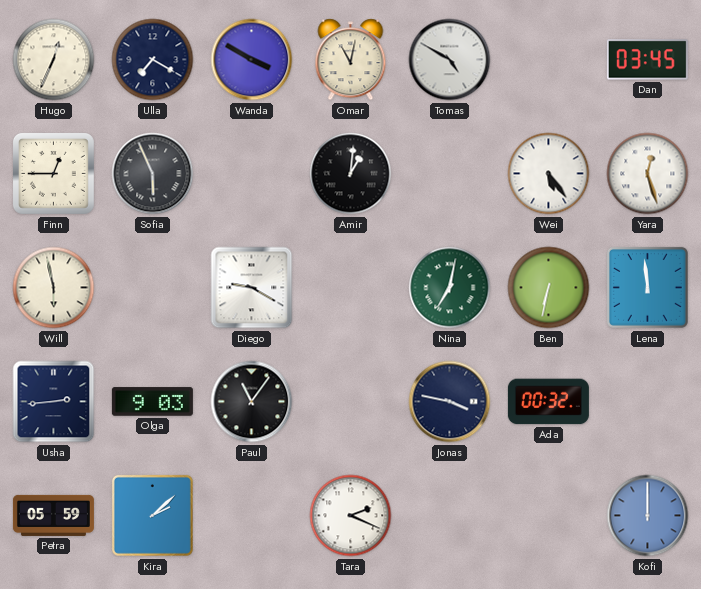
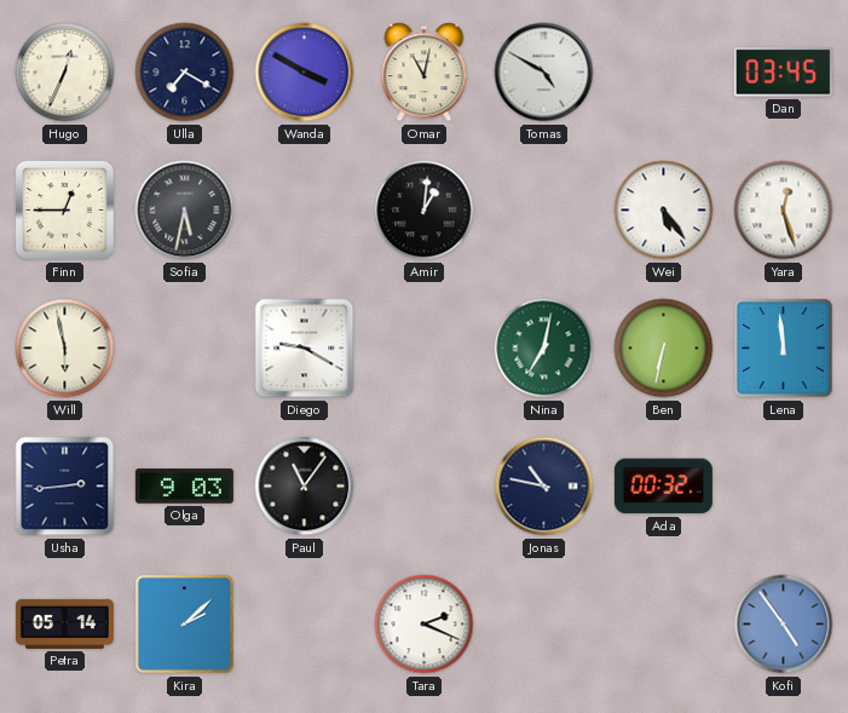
Sofia: 5:56 -> 5:32
Jonas: 3:47 -> 10:47
Petra: 05:59 -> 05:14
Kofi: 12:00 -> 4:54
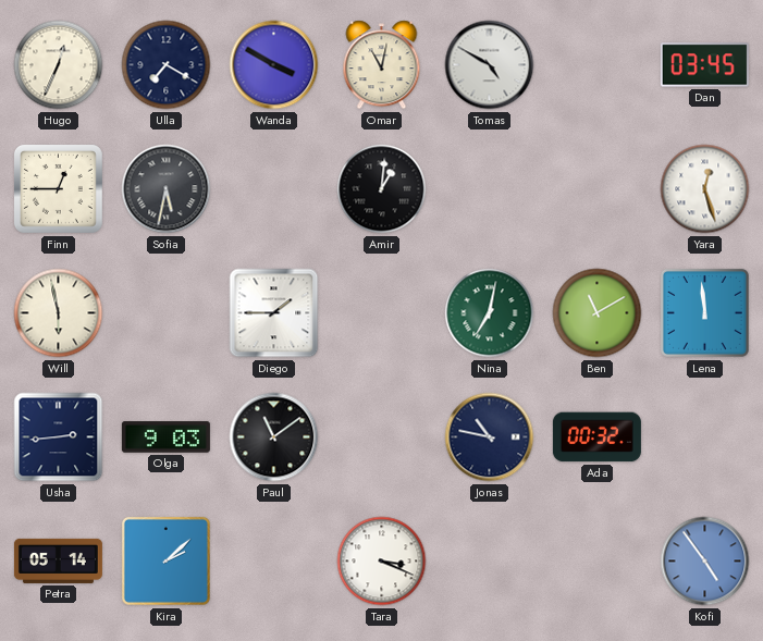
Wei: 5:24 -> none
Diego: 9:20 -> 1:45
Ben: 6:32 -> 11:10
Paul: 11:06 -> 11:09
Tara: 2:19 -> 3:19
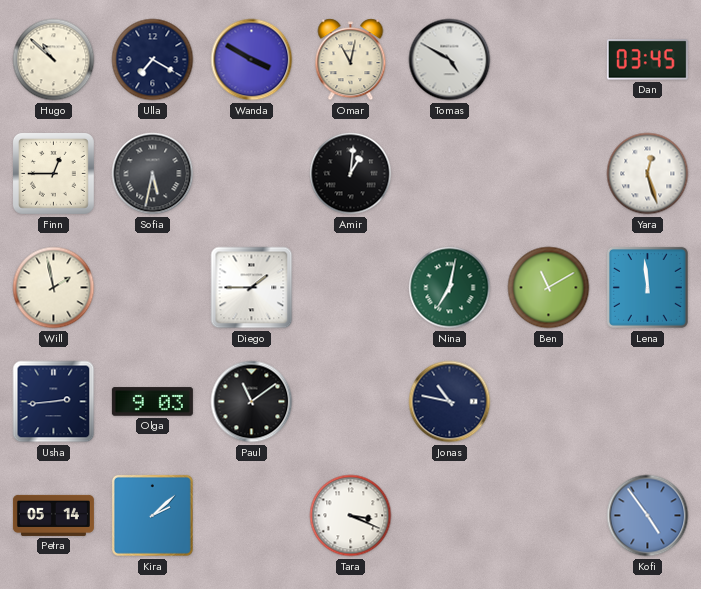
Hugo: 12:34 -> 10:52
Will: 5:58 -> 1:58
Ada: 00:32 -> none
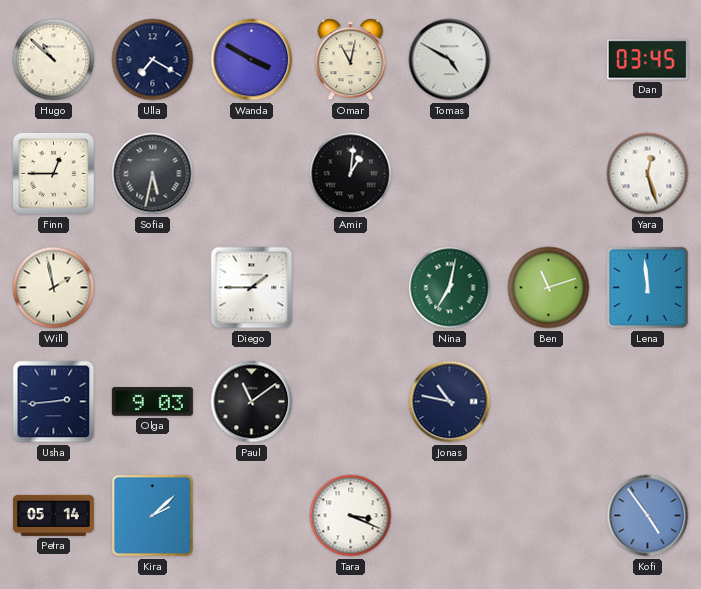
Ben: 11:10 -> 11:12
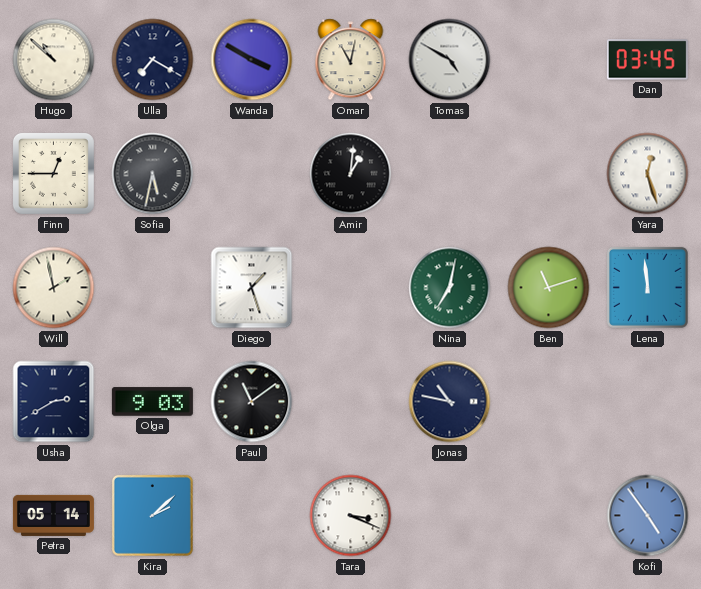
Diego: 1:45 -> 1:27
Usha: 2:44 -> 2:40
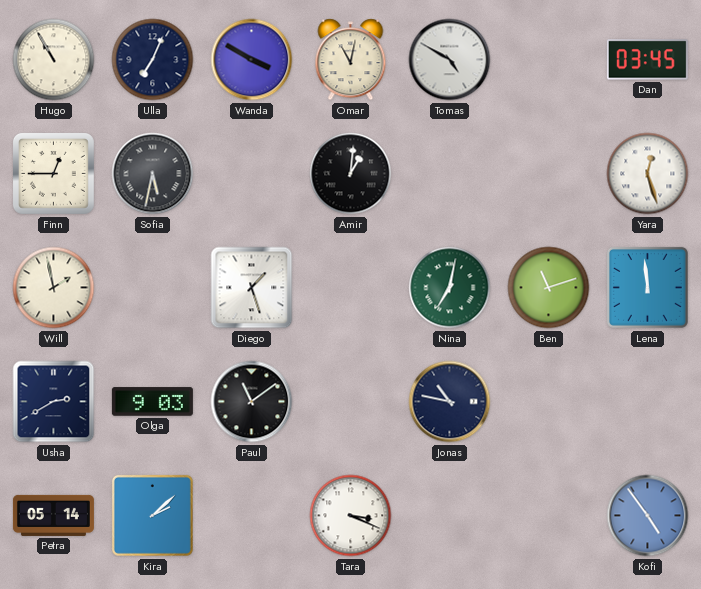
Hugo: 10:52 -> 10:55
Ulla: 7:20 -> 7:04
